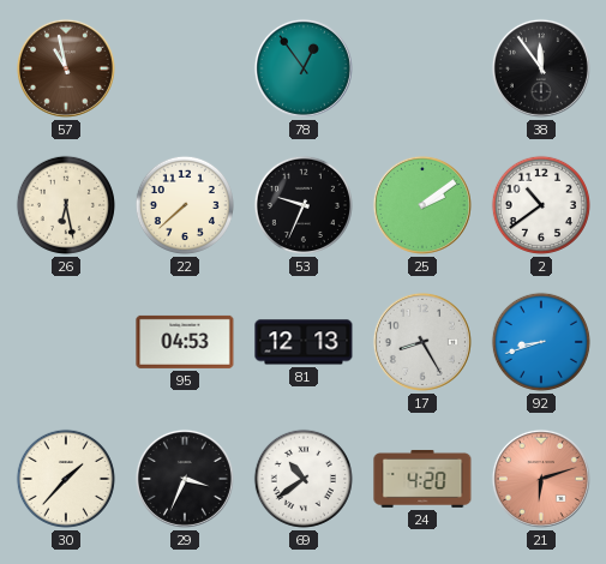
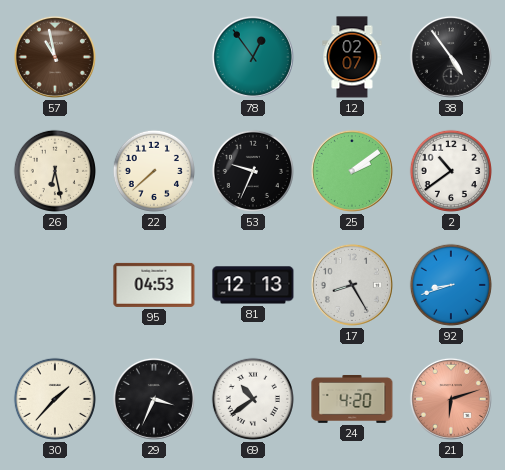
12: none -> 02:07
38: 11:54 -> 4:54
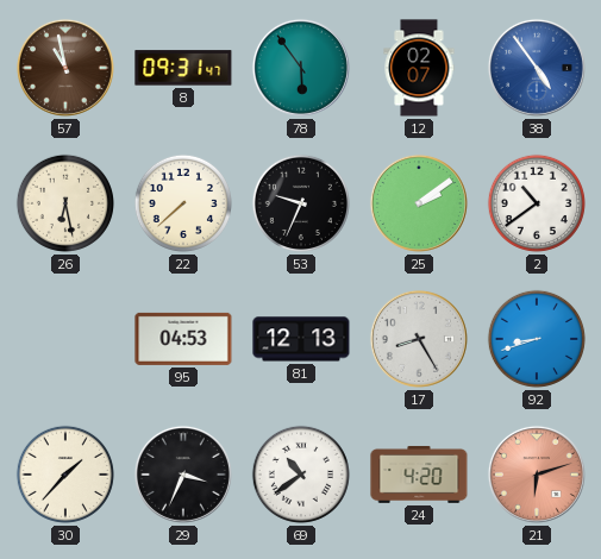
8: none -> 09:31
78: 12:54 -> 5:54
38 dial: black -> blue
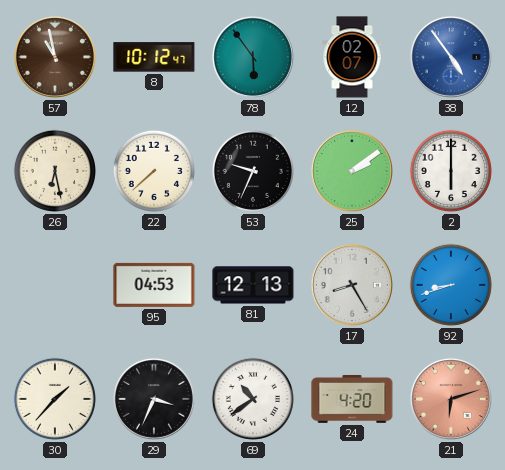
8: 09:31 -> 10:12
2: 10:39 -> 6:00
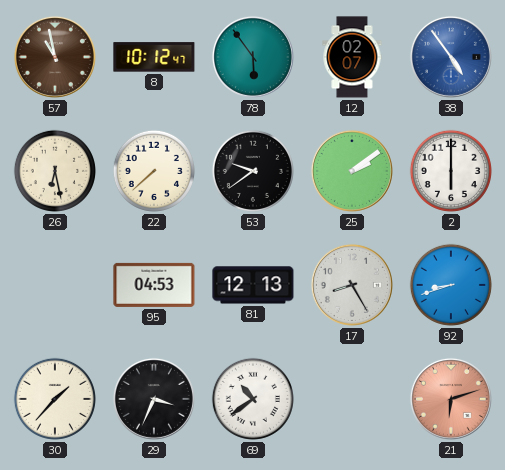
53: 9:34 -> 9:39
24: 4:20 -> none
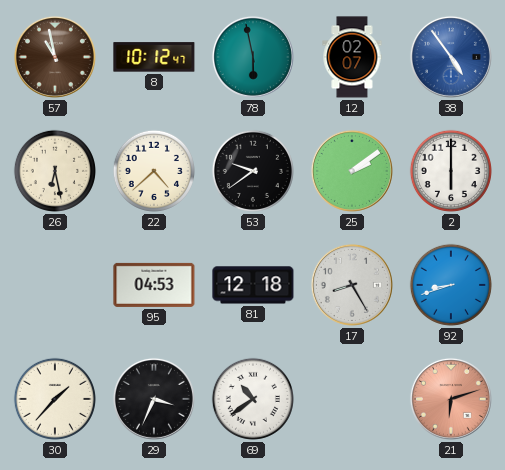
78: 5:54 -> 5:58
22: 7:38 -> 4:38
81: 12:13 -> 12:18
